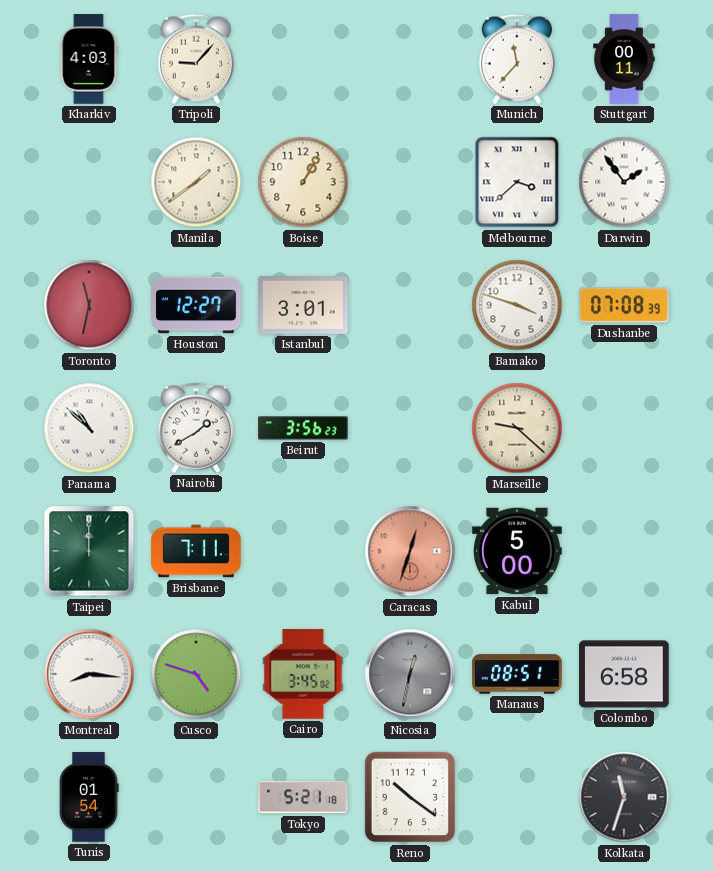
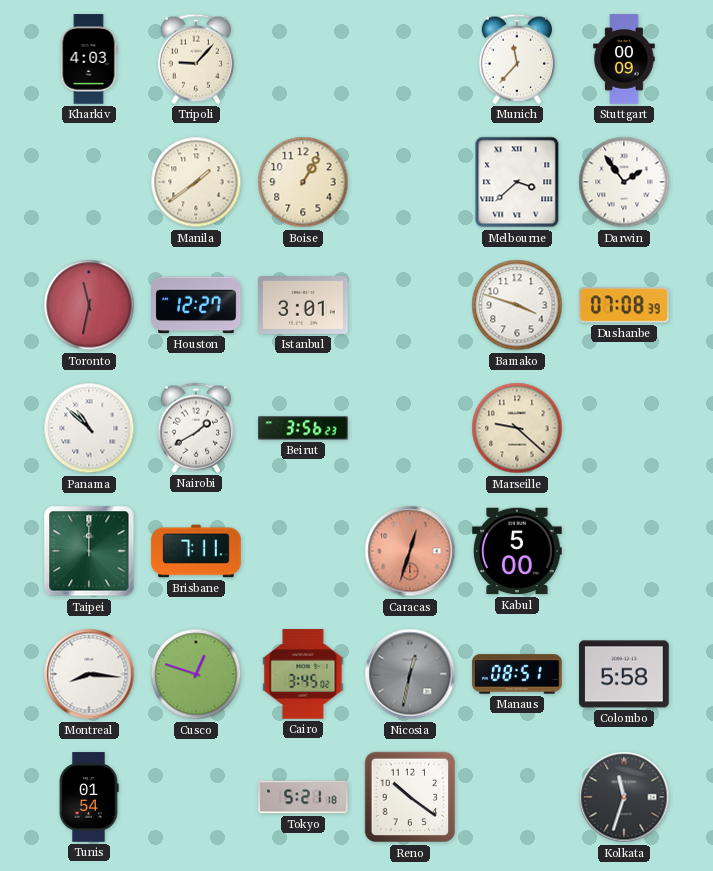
Stuttgart: 00:11 -> 00:09
Cusco: 4:48 -> 12:48
Colombo: 6:58 -> 5:58
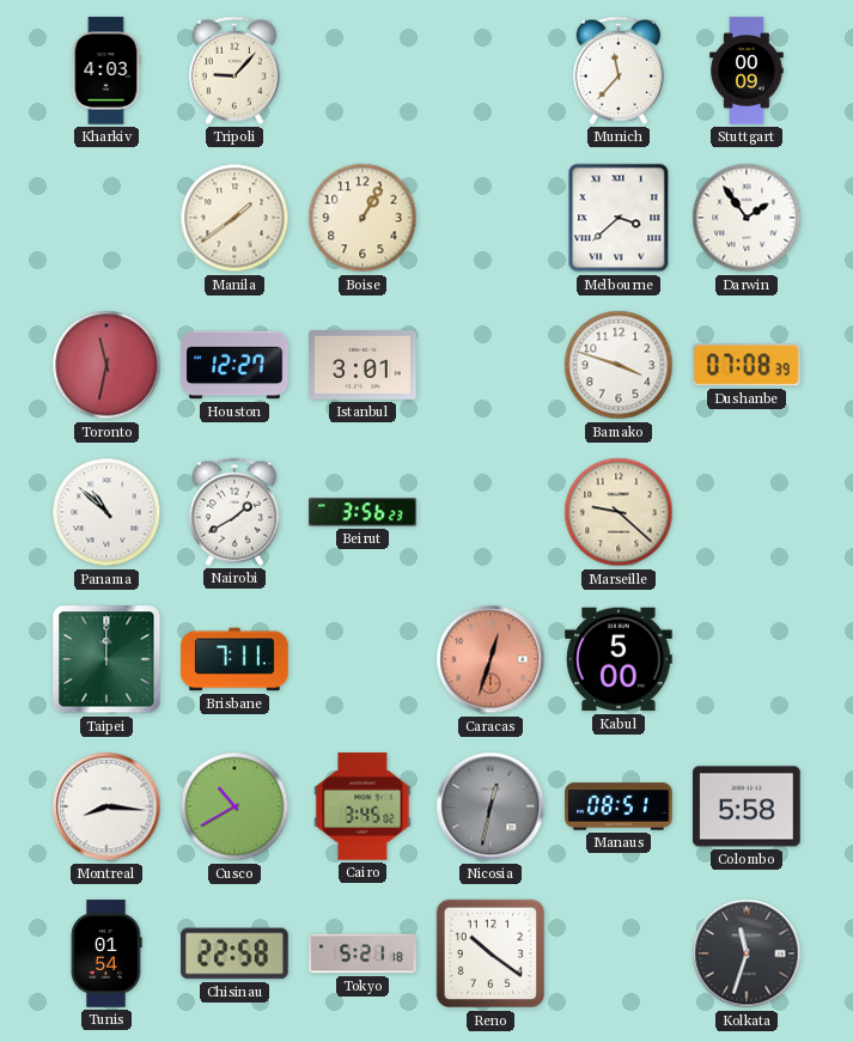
Cusco: 12:48 -> 10:40
Chisinau: none -> 22:58
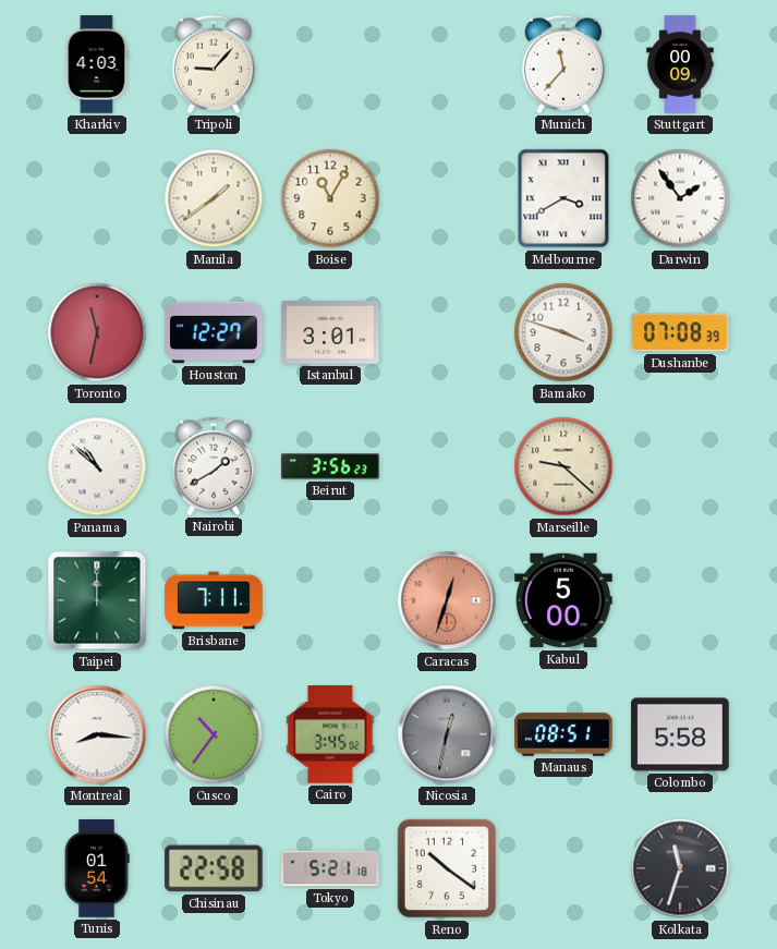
Boise: 1:05 -> 11:05
Melbourne: 3:38 -> 3:40
Cusco: 10:40 -> 10:36
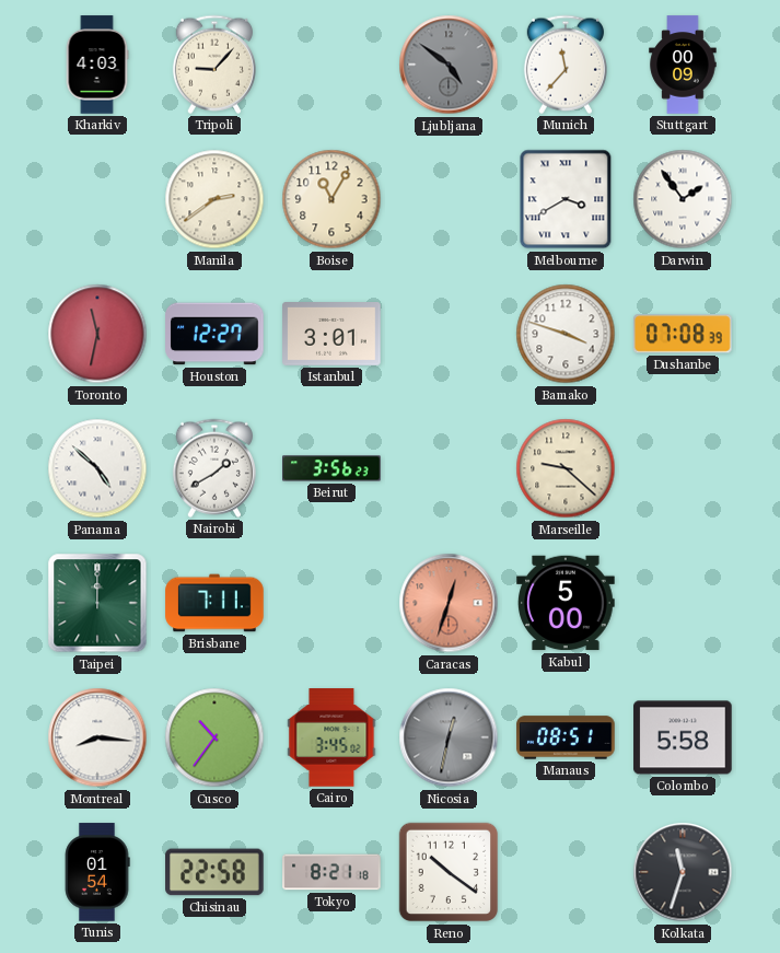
Ljubljana: none -> 4:51
Manila: 1:39 -> 2:39
Panama: 10:52 -> 4:52
Tokyo: 5:21 -> 8:21
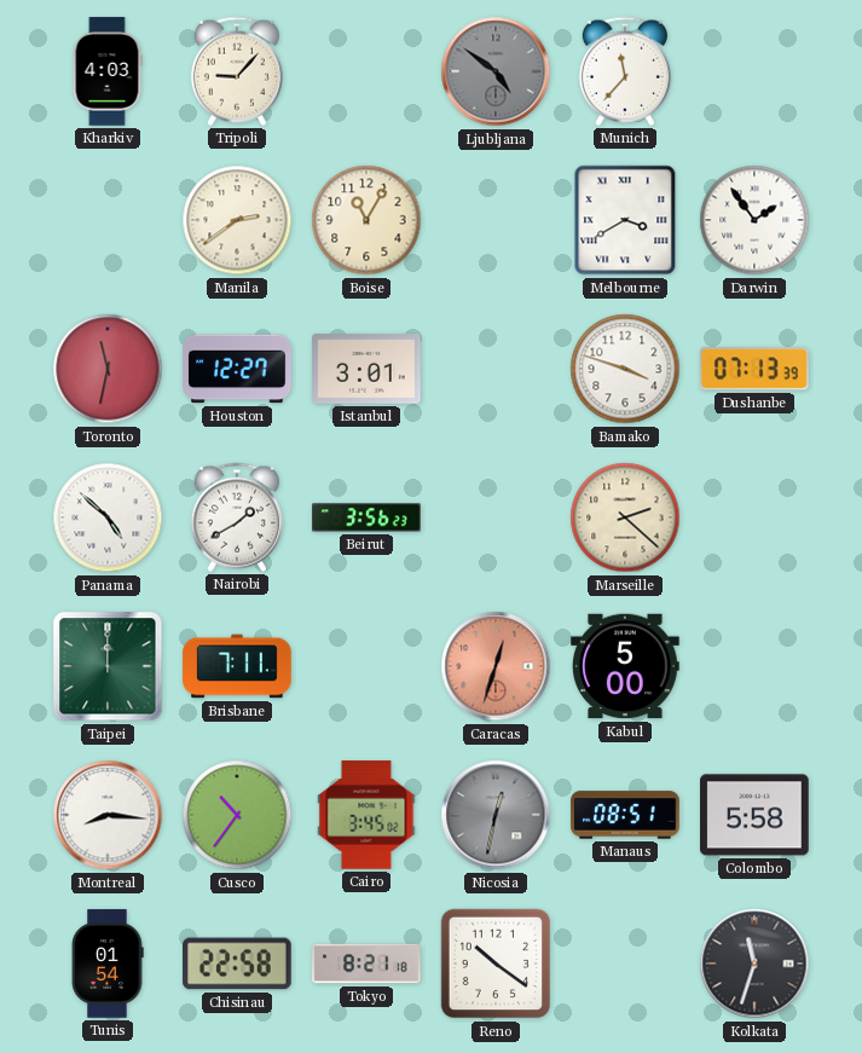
Stuttgart: 00:09 -> none
Dushanbe: 07:08 -> 07:13
Marseille: 9:22 -> 2:22
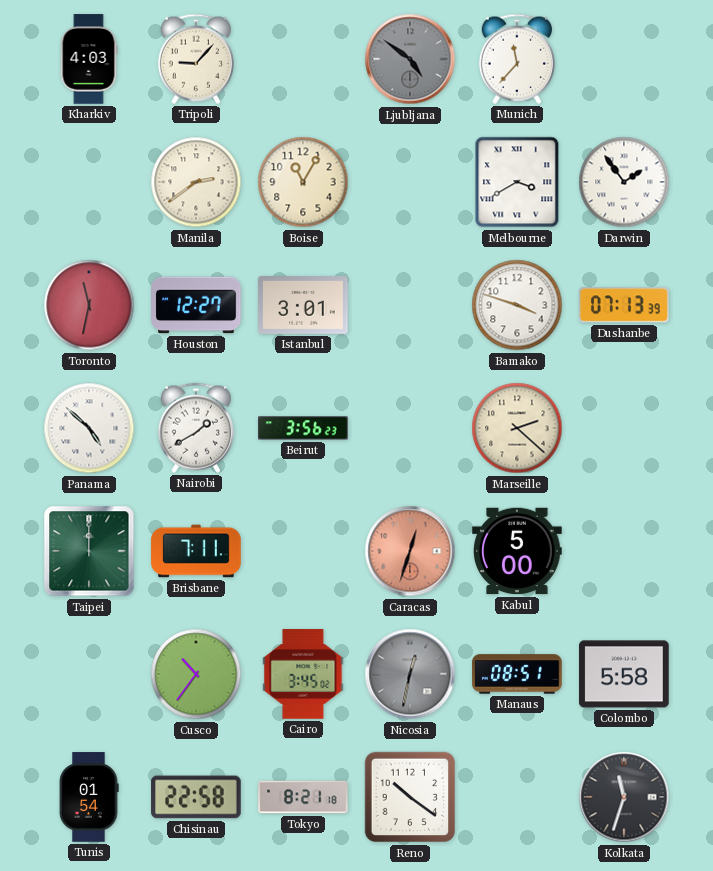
Montreal: 8:16 -> none
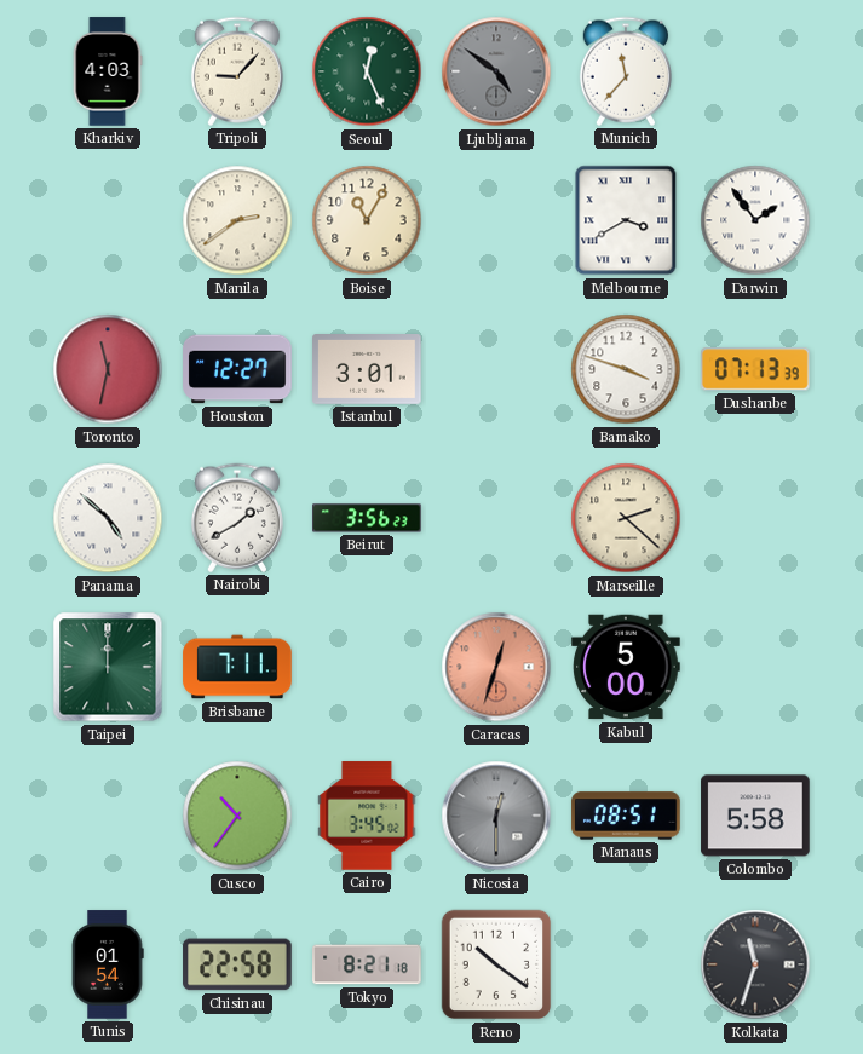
Seoul: none -> 12:26
Nicosia: 12:32 -> 12:30
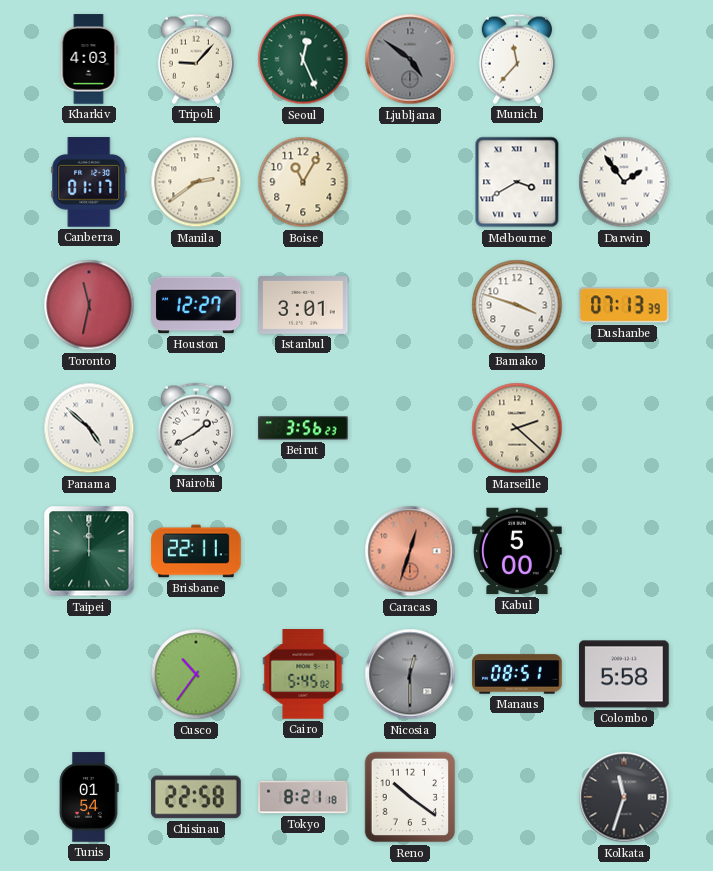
Canberra: none -> 01:17
Brisbane: 7:11 -> 22:11
Cairo: 3:45 -> 5:45
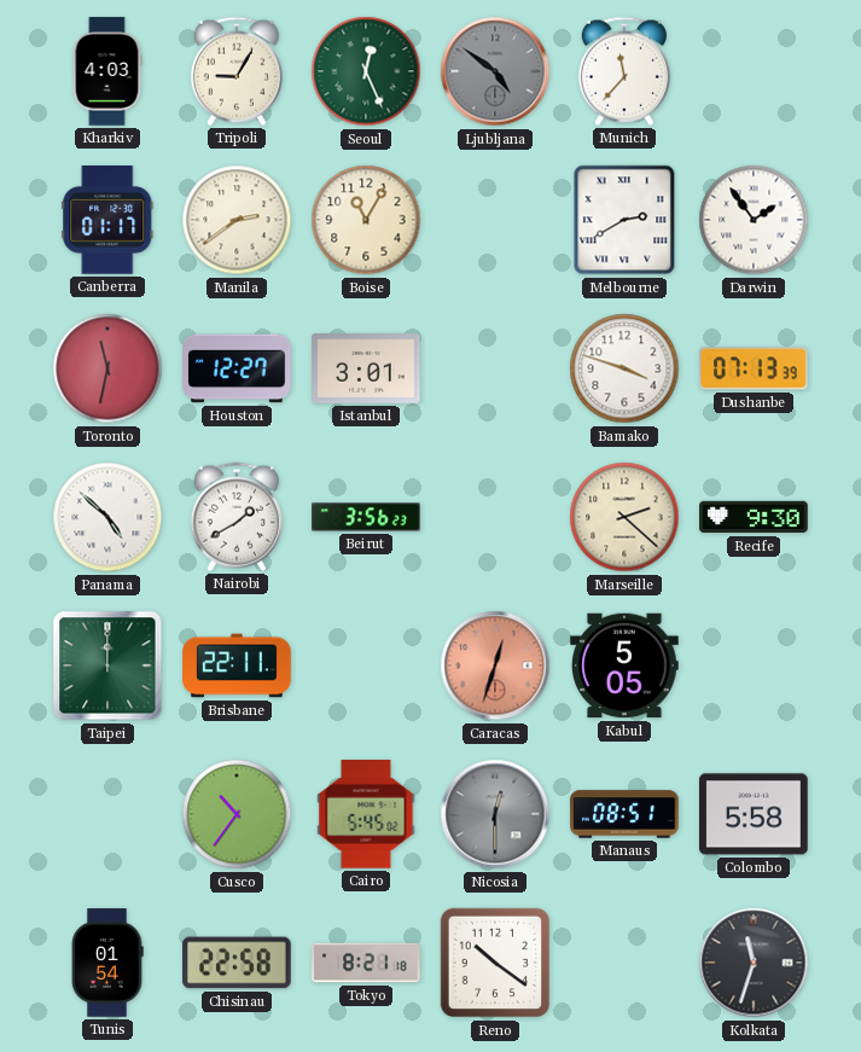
Tripoli: 9:07 -> 9:05
Melbourne: 3:40 -> 2:40
Recife: none -> 9:30
Kabul: 5:00 -> 5:05
